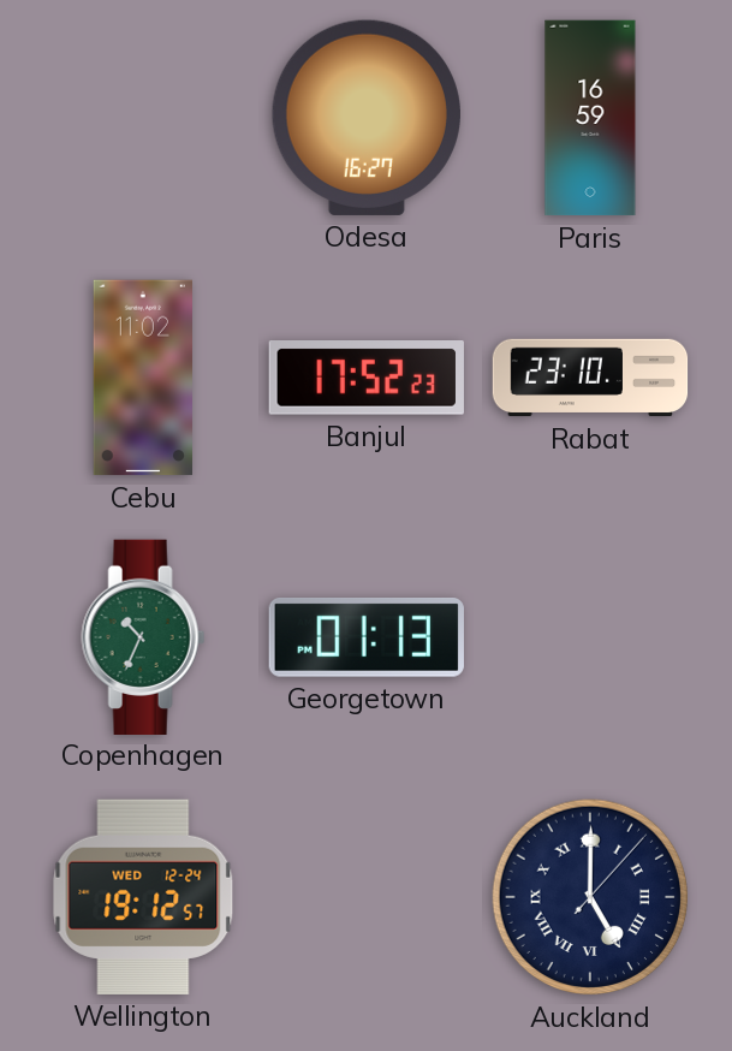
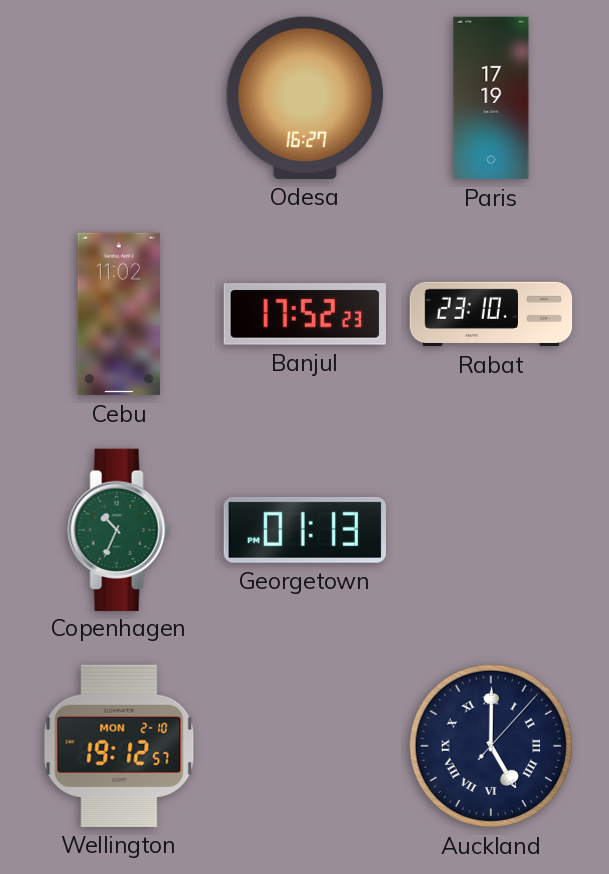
Paris: 16:59 -> 17:19
Wellington date: WED 12-24 -> MON 2-10
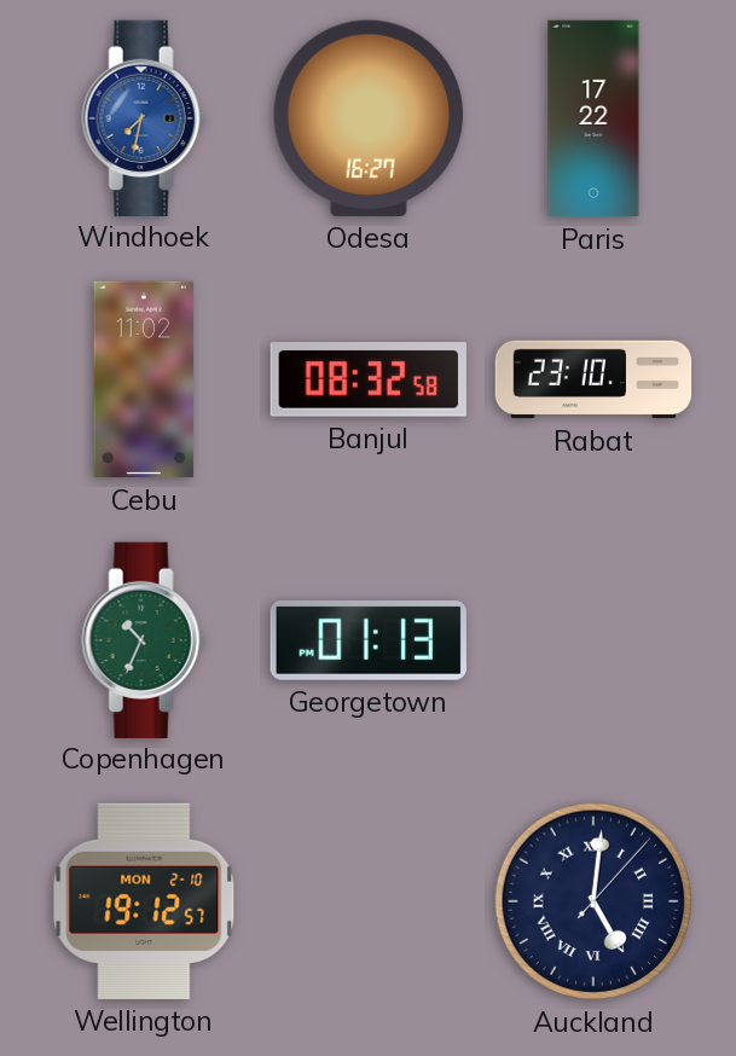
Windhoek: none -> 7:32
Paris: 17:19 -> 17:22
Banjul: 17:52 -> 08:32
Auckland: 5:00 -> 5:01
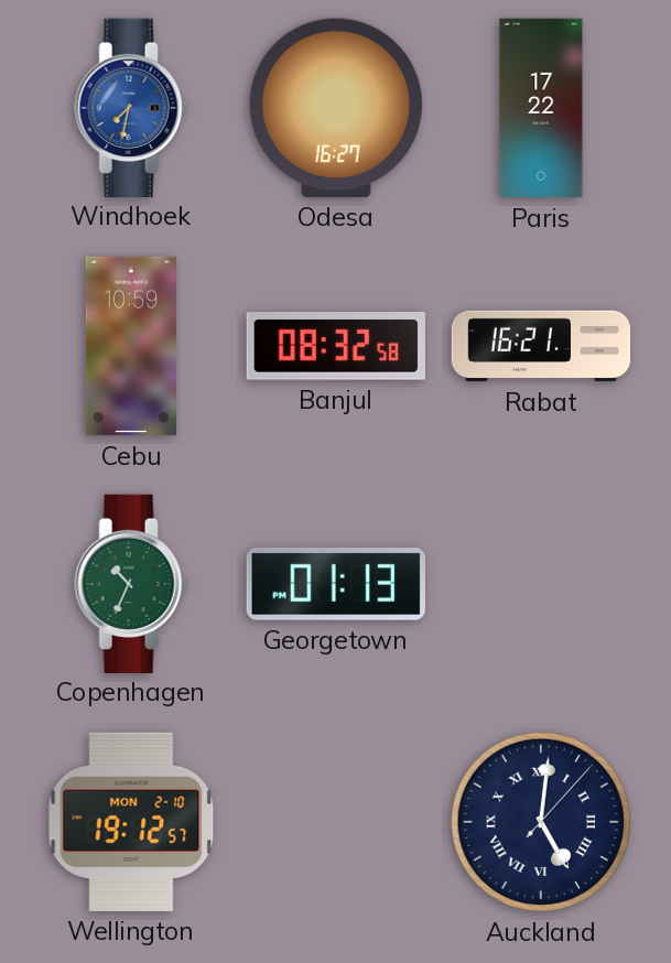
Cebu: 11:02 -> 10:59
Rabat: 23:10 -> 16:21
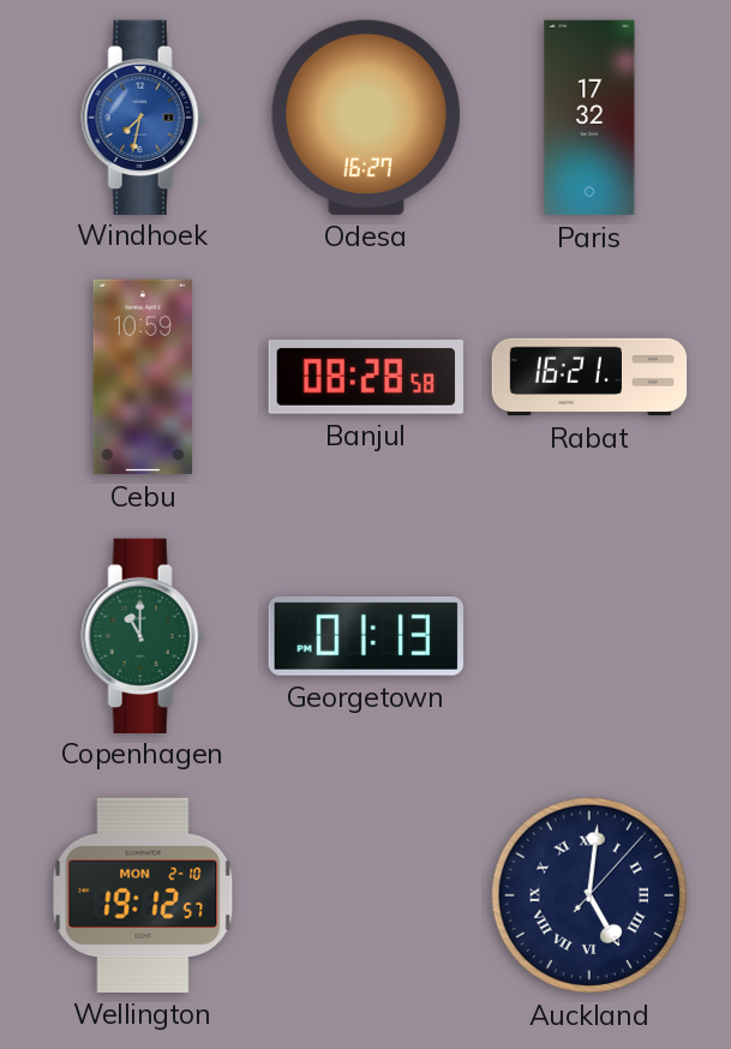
Paris: 17:22 -> 17:32
Banjul: 08:32 -> 08:28
Copenhagen: 10:34 -> 11:00
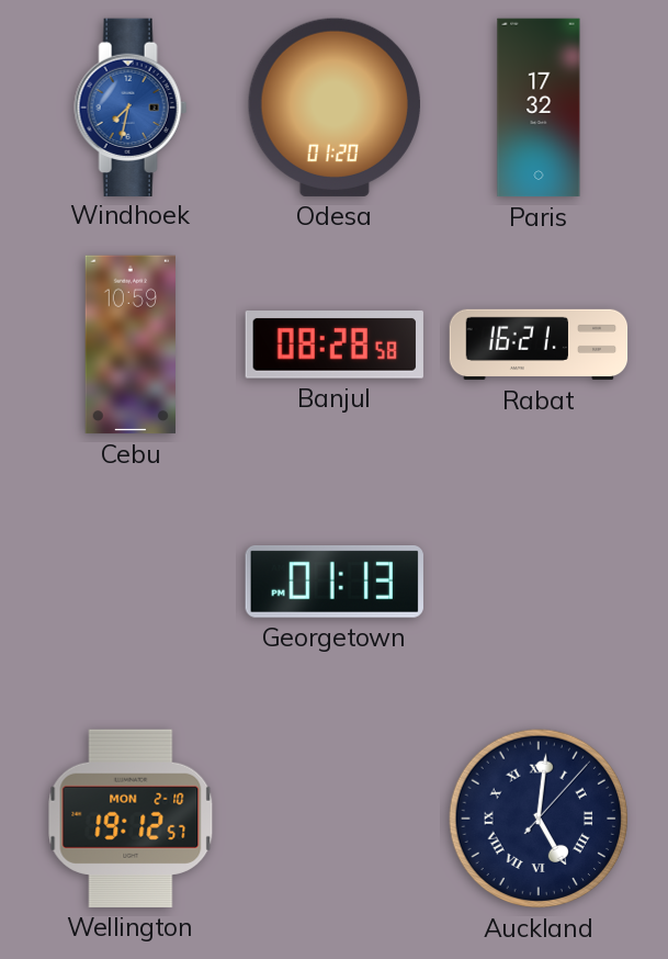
Odesa: 16:27 -> 01:20
Copenhagen: 11:00 -> none
